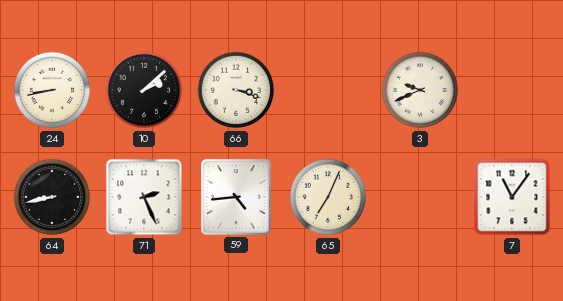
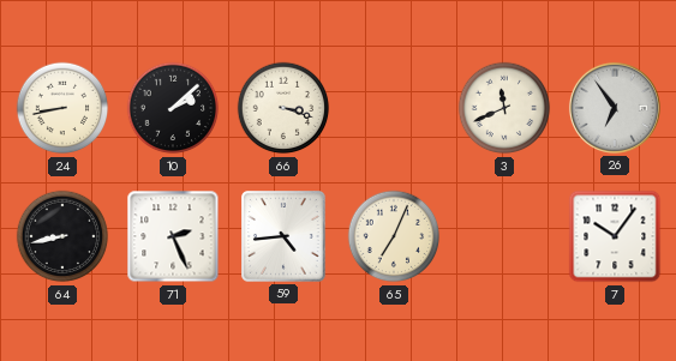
3: 9:41 -> 11:41
26: none -> 6:54
7: 11:06 -> 10:06
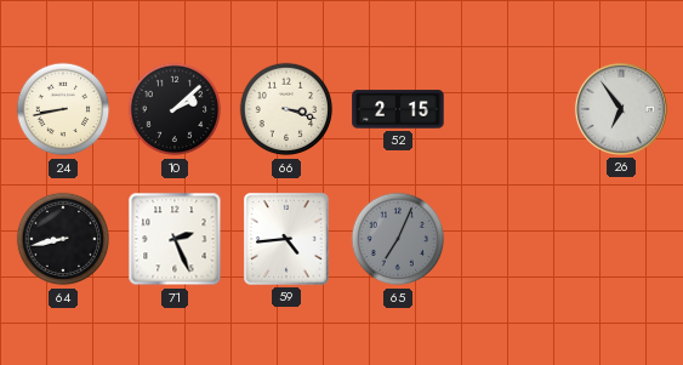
52: none -> 2:15
3: 11:41 -> none
65 dial: cream -> grey
7: 10:06 -> none
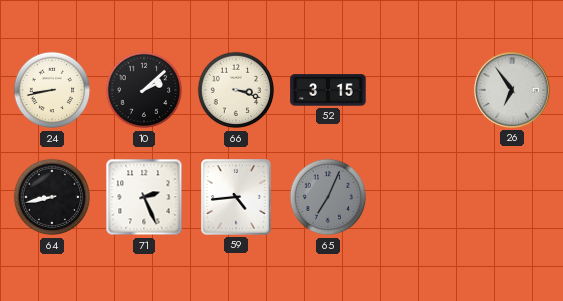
52: 2:15 -> 3:15
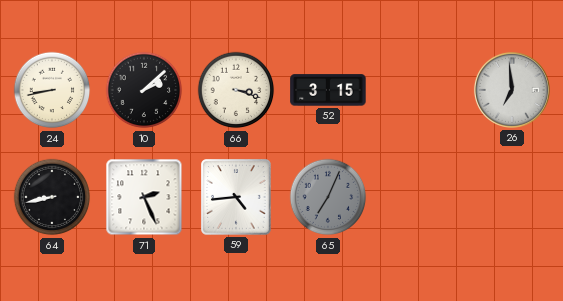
26: 6:54 -> 6:59
